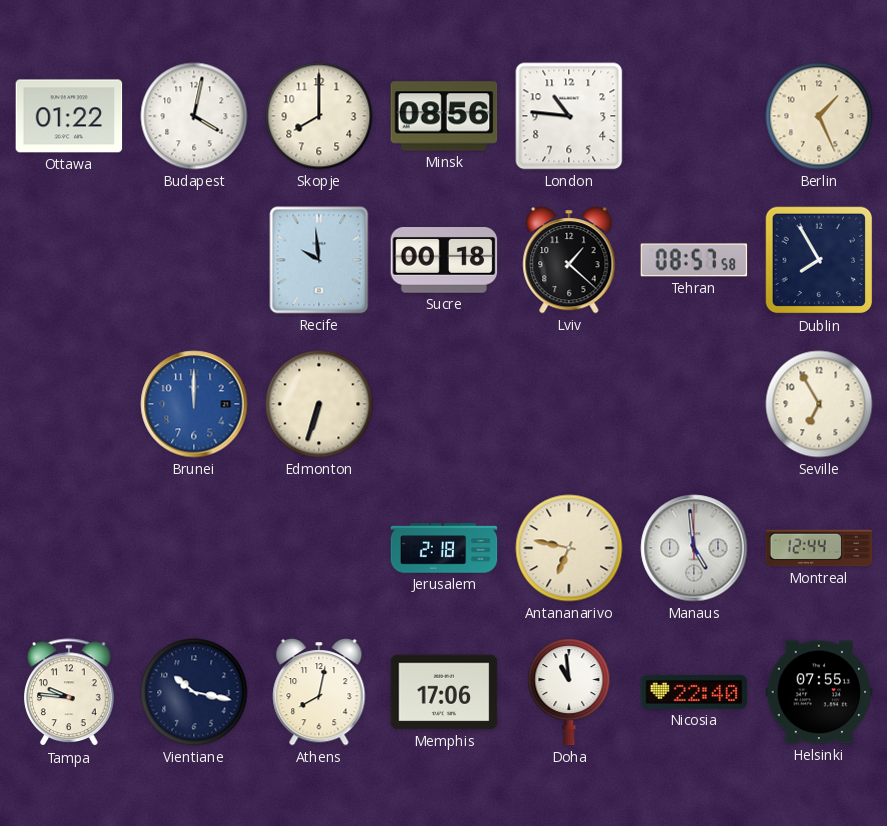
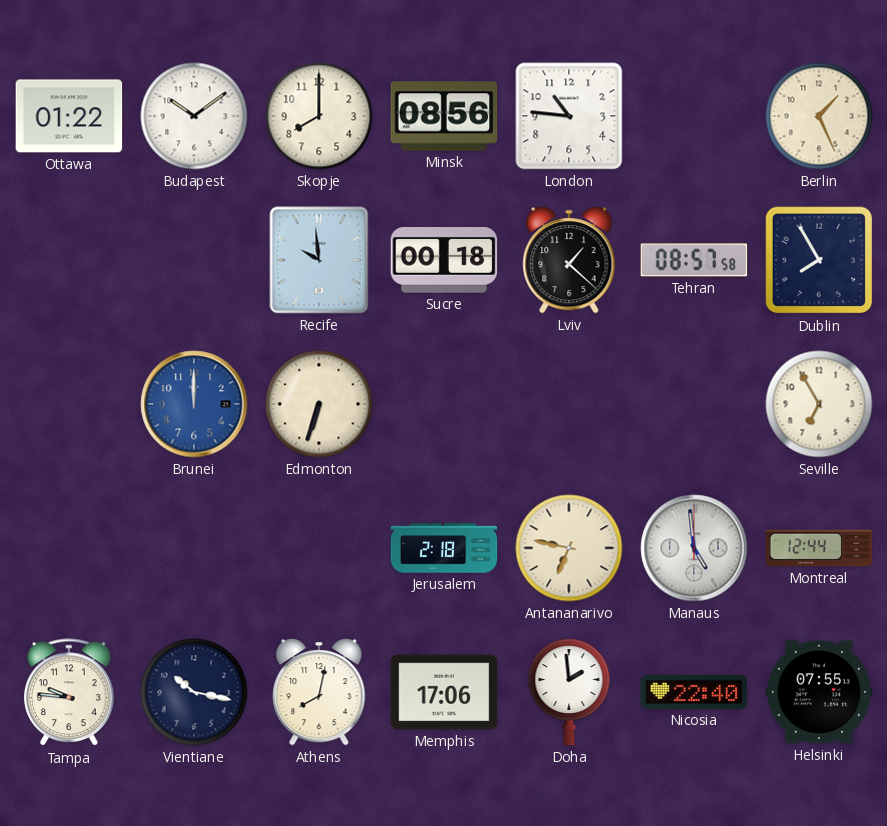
Budapest: 4:02 -> 10:09
Doha: 10:59 -> 1:59
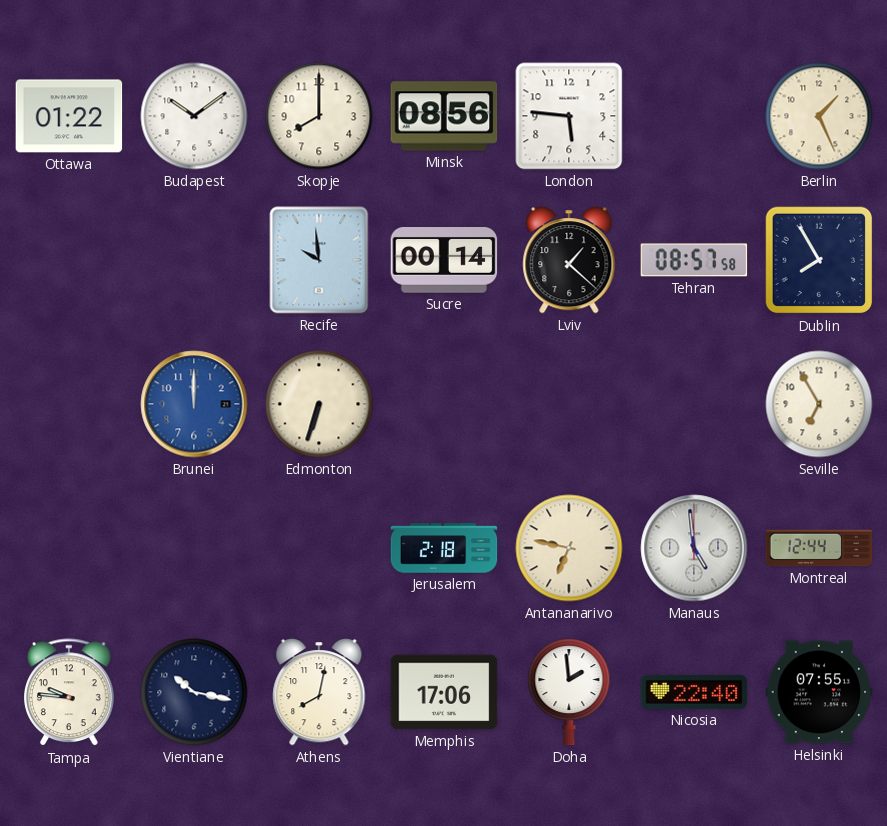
London: 10:46 -> 5:46
Sucre: 00:18 -> 00:14
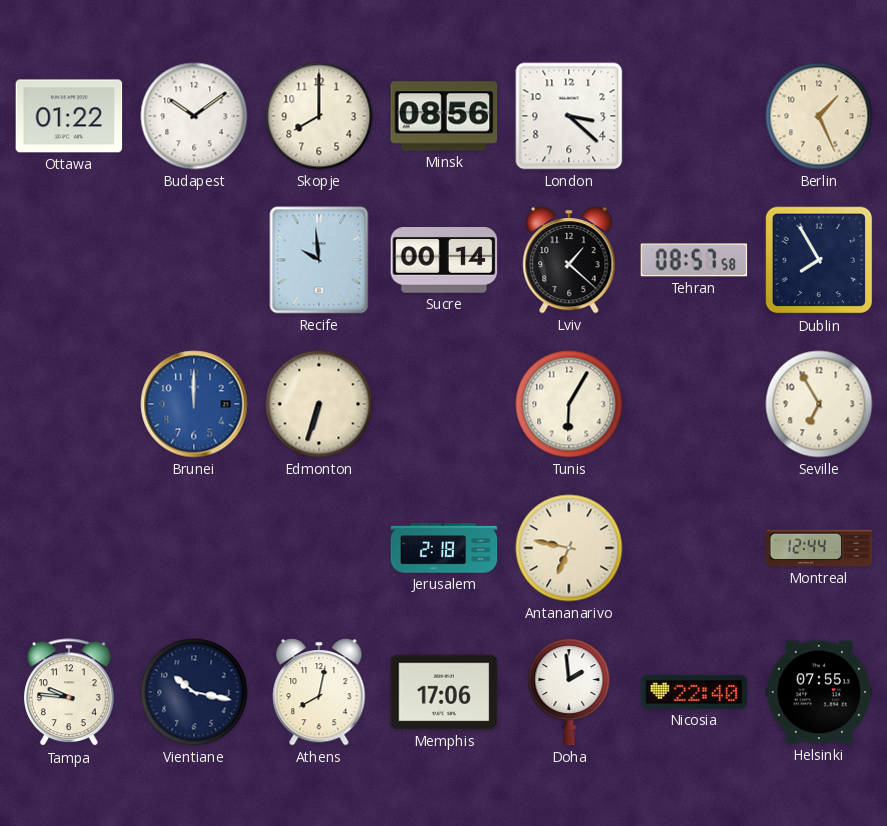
London: 5:46 -> 3:22
Tunis: none -> 6:05
Manaus: 4:59 -> none
